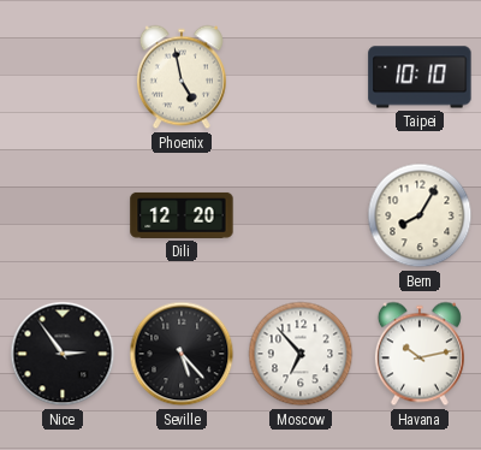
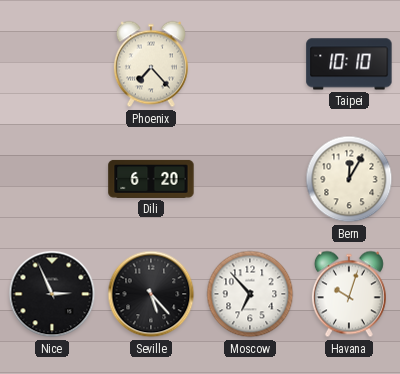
Phoenix: 4:58 -> 7:23
Dili: 12:20 -> 6:20
Bern: 8:05 -> 12:05
Nice: 2:54 -> 2:56
Havana: 10:13 -> 10:03
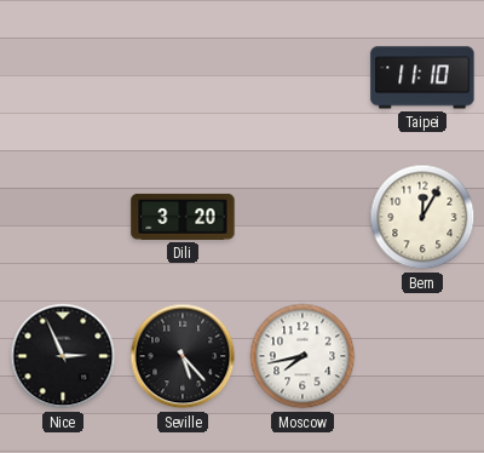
Phoenix: 7:23 -> none
Taipei: 10:10 -> 11:10
Dili: 6:20 -> 3:20
Moscow: 6:53 -> 7:43
Havana: 10:03 -> none
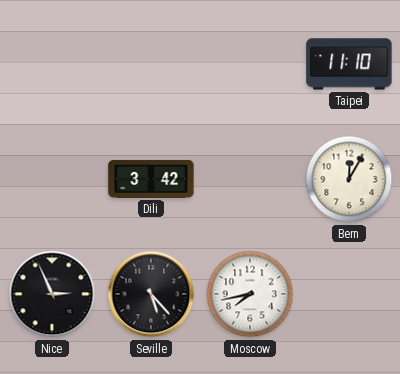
Dili: 3:20 -> 3:42
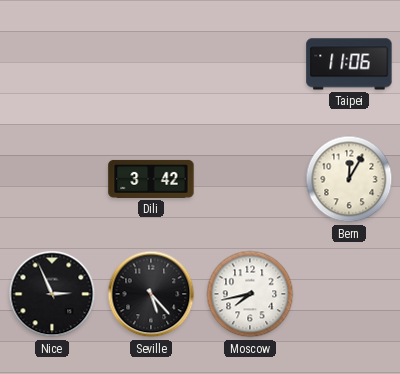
Taipei: 11:10 -> 11:06
